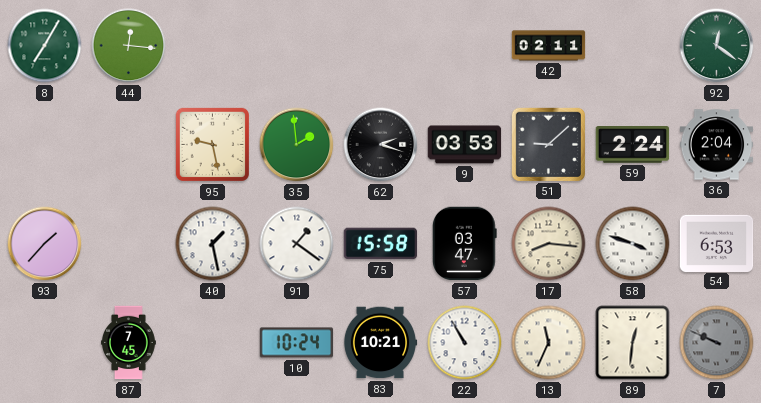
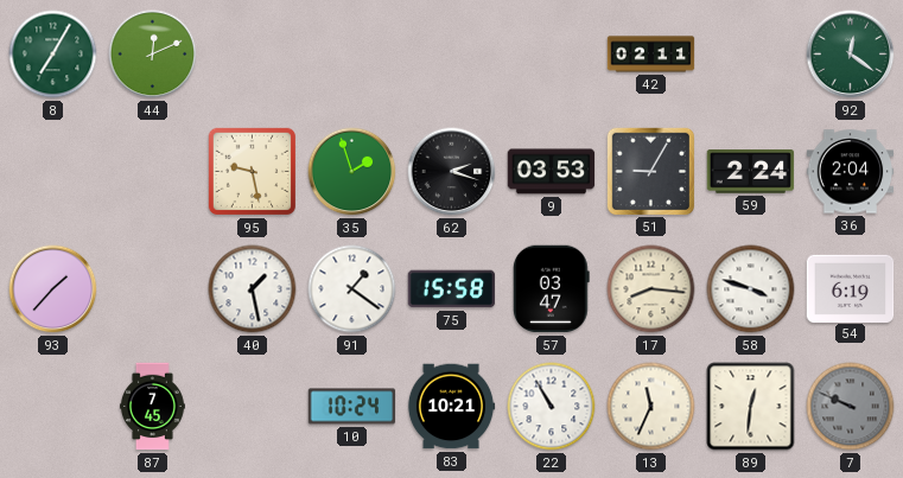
44: 12:16 -> 12:11
35: 1:59 -> 1:57
51: 9:08 -> 9:05
54: 6:53 -> 6:19
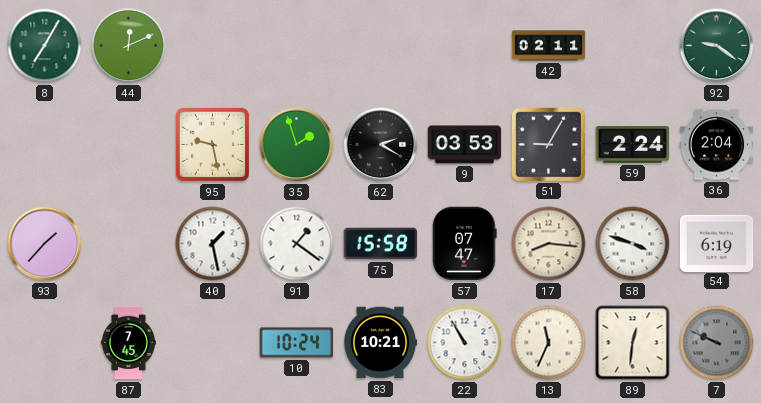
92: 12:21 -> 9:21
62: 2:18 -> 2:20
57: 03:47 -> 07:47
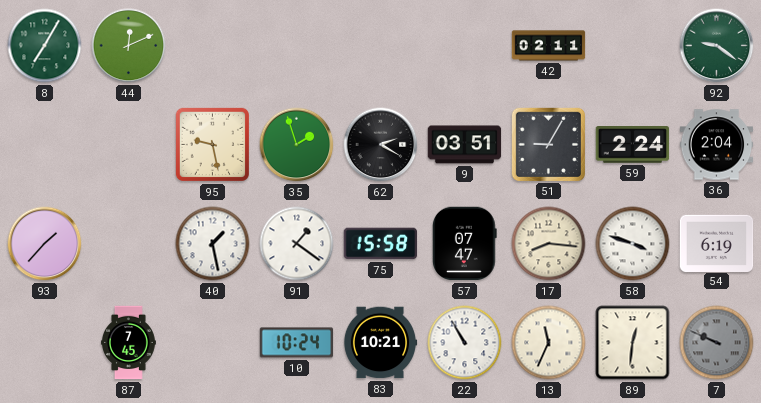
9: 03:53 -> 03:51
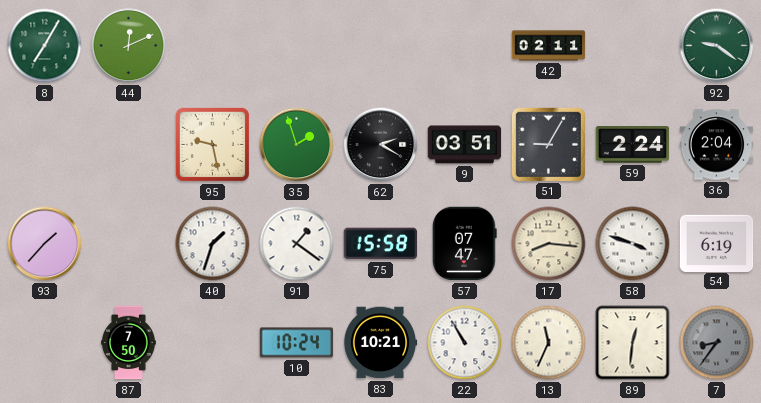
40: 1:28 -> 1:33
87: 7:45 -> 7:50
7: 9:49 -> 8:36
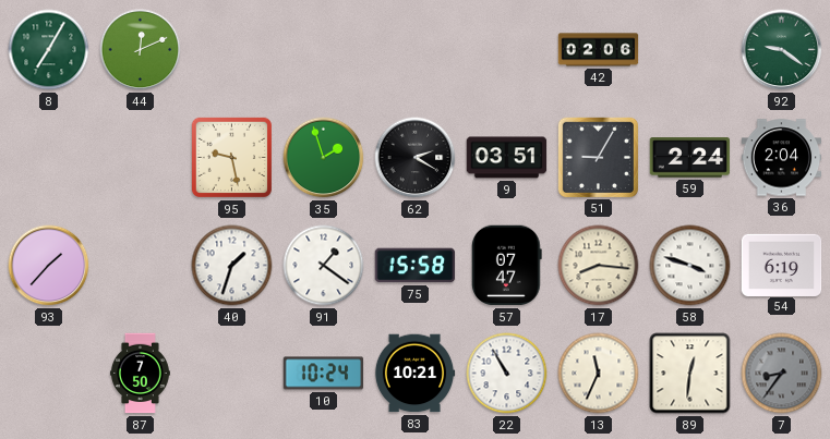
42: 02:11 -> 02:06
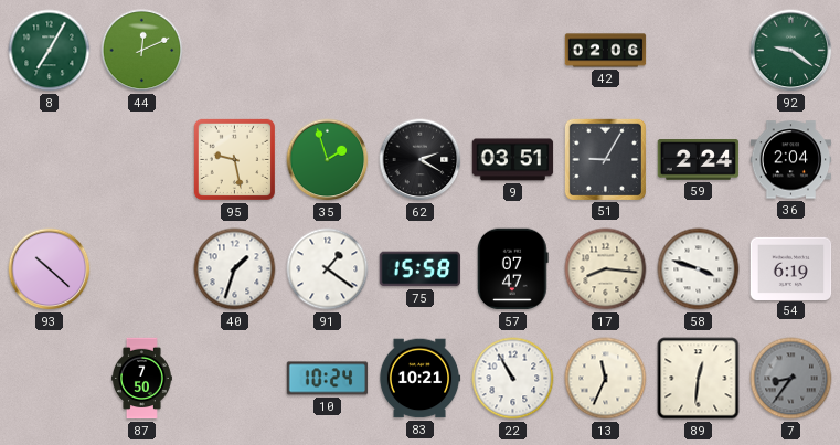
93: 1:37 -> 10:22
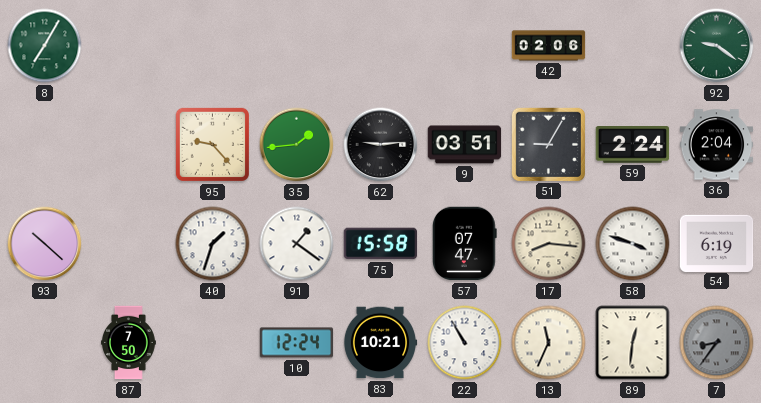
44: 12:11 -> none
95: 9:28 -> 9:23
35: 1:57 -> 1:44
62: 2:20 -> 9:14
10: 10:24 -> 12:24
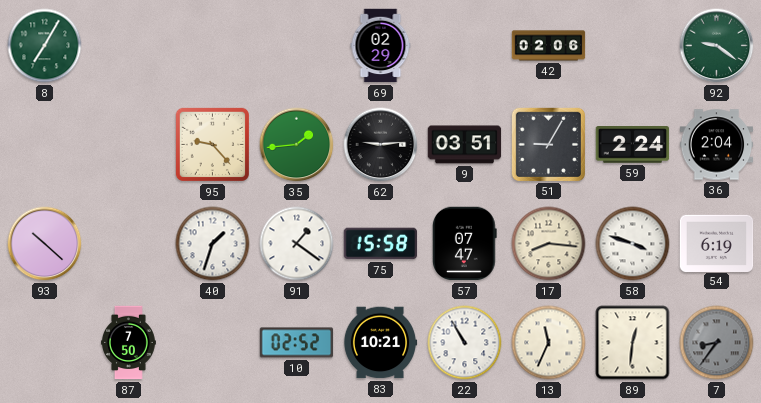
69: none -> 02:29
10: 12:24 -> 02:52
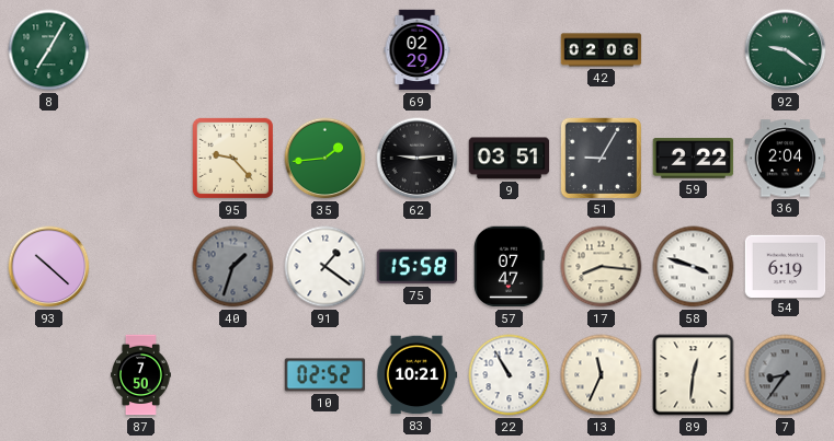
59: 2:24 -> 2:22
40 dial: white -> grey
